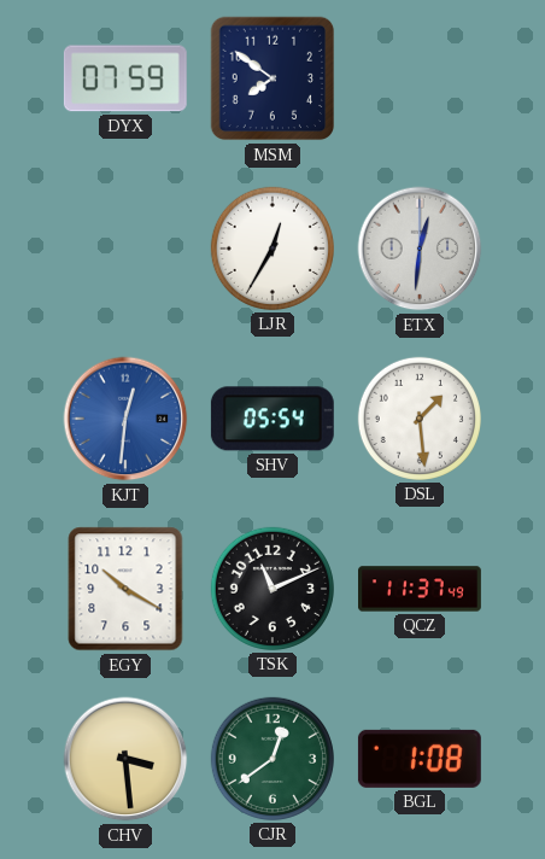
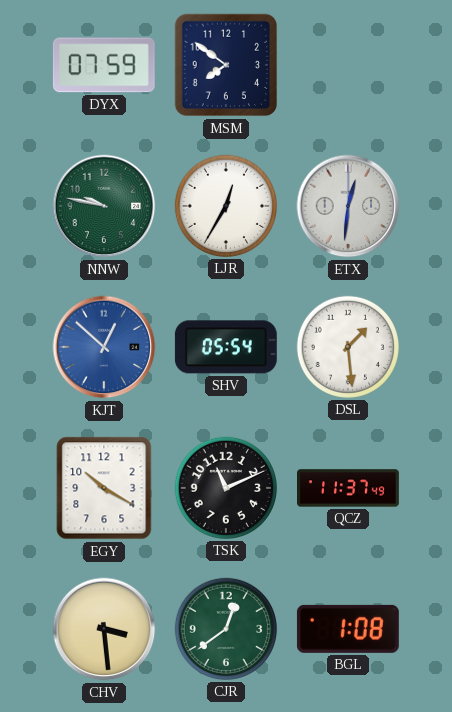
NNW: none -> 9:47
KJT: 12:31 -> 12:52
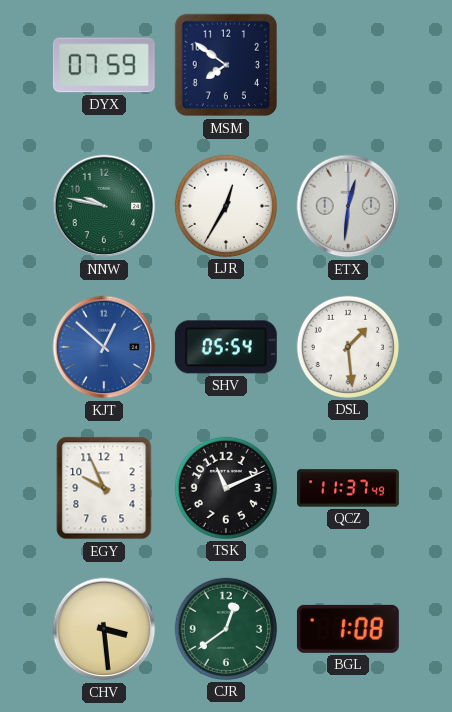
EGY: 10:20 -> 9:56
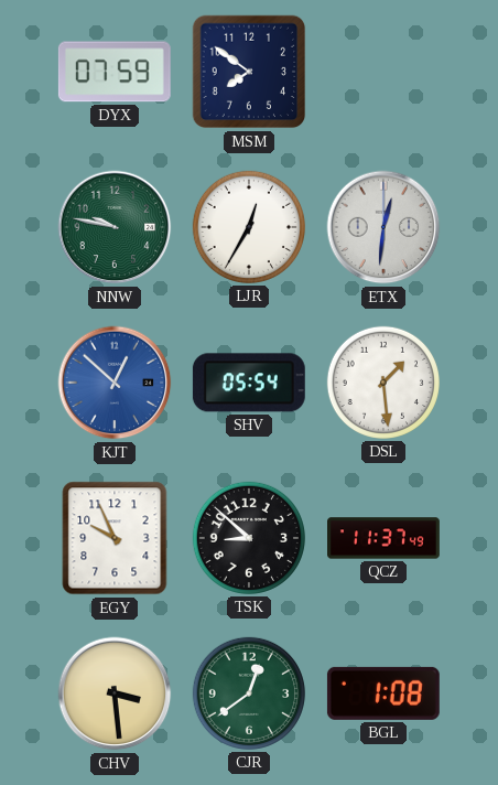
TSK: 11:11 -> 8:52
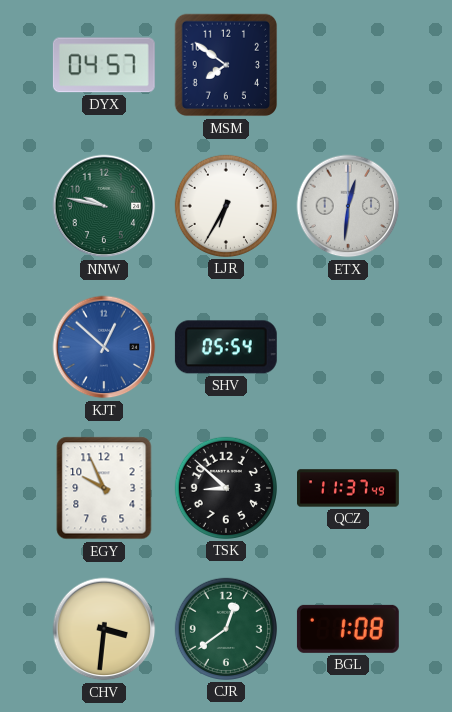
DYX: 07:59 -> 04:57
LJR: 12:35 -> 6:35
DSL: 1:29 -> none
CHV: 3:29 -> 3:31
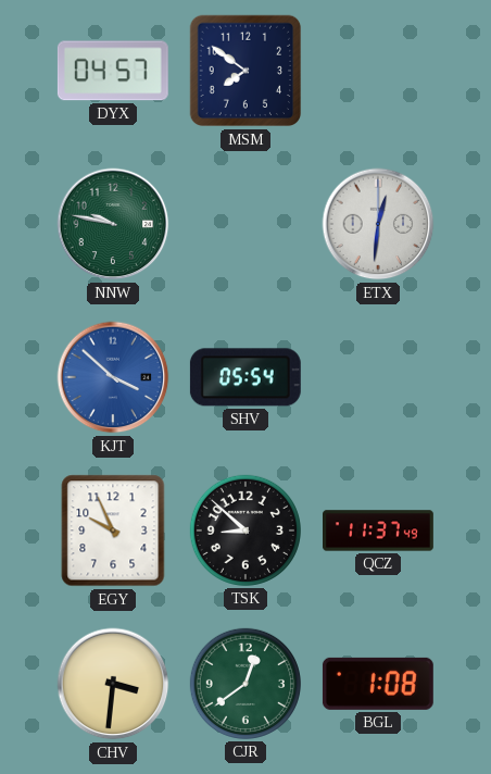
LJR: 6:35 -> none
KJT: 12:52 -> 3:52
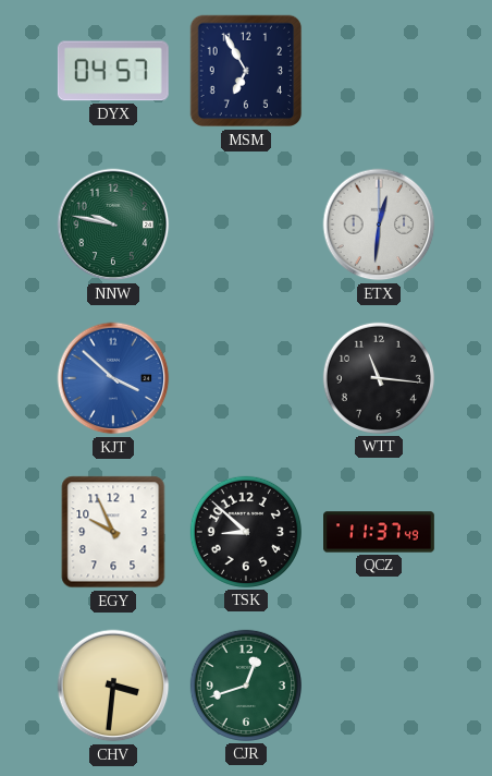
MSM: 7:51 -> 6:55
SHV: 05:54 -> none
WTT: none -> 11:16
CJR: 12:39 -> 12:42
BGL: 1:08 -> none
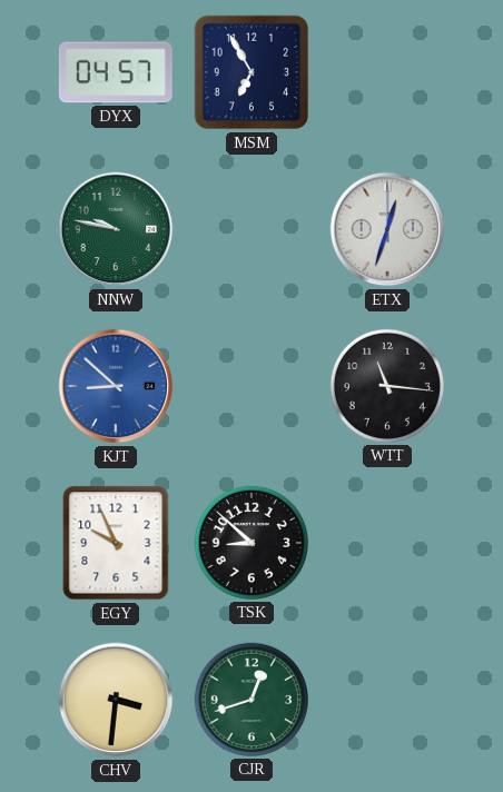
ETX: 12:31 -> 12:33
KJT: 3:52 -> 8:52
QCZ: 11:37 -> none
